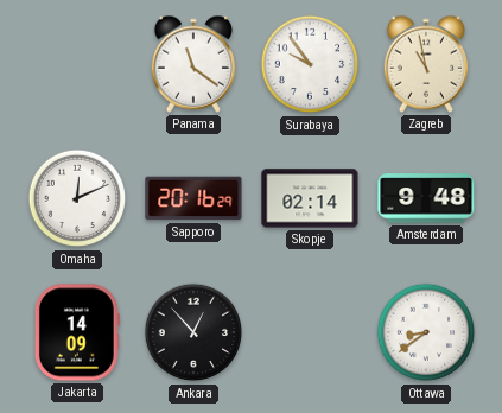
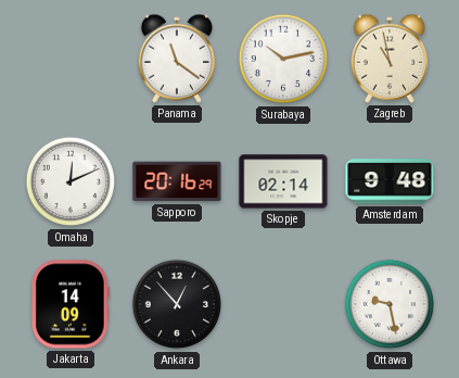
Surabaya: 9:54 -> 10:13
Ottawa: 8:39 -> 9:28
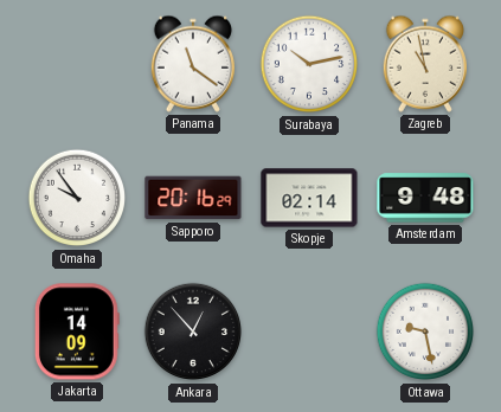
Omaha: 12:11 -> 9:54
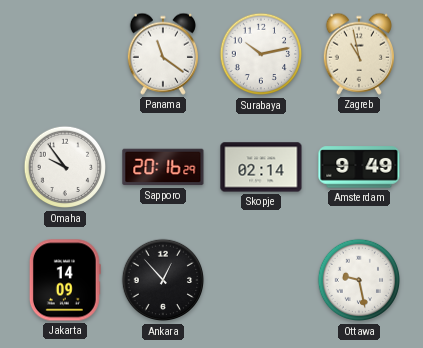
Amsterdam: 9:48 -> 9:49
